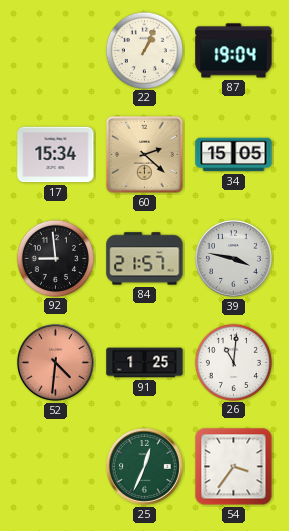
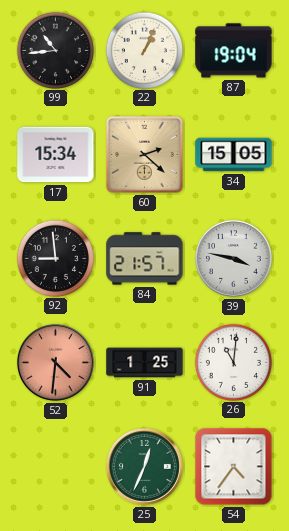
99: none -> 10:44
54: 3:36 -> 4:36
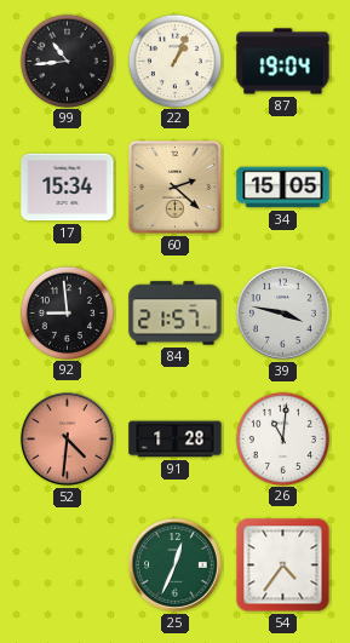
91: 1:25 -> 1:28
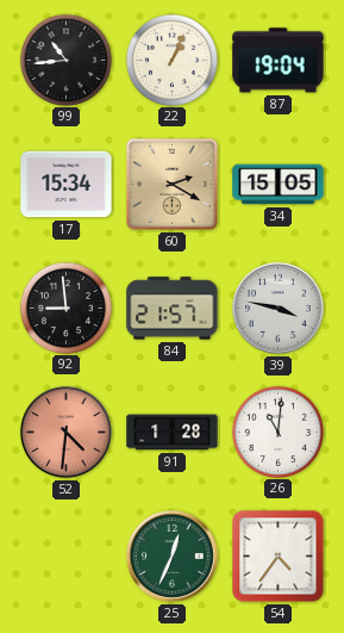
60: 2:22 -> 2:20
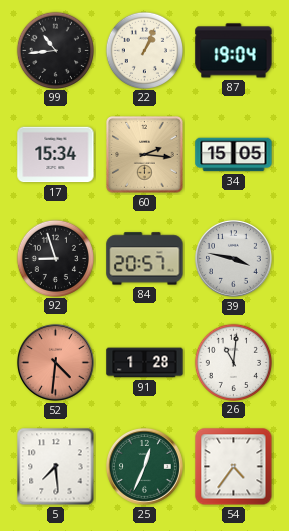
60: 2:20 -> 2:16
92: 8:59 -> 8:57
84: 21:57 -> 20:57
5: none -> 7:29
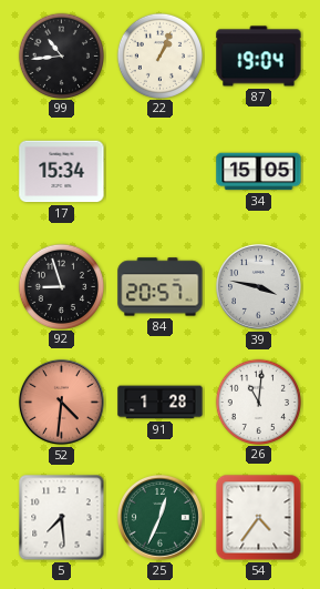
60: 2:16 -> none
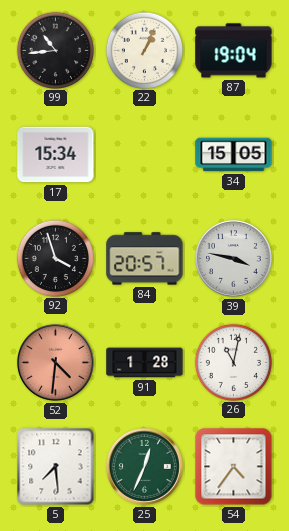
92: 8:57 -> 3:57
26: 11:01 -> 11:02
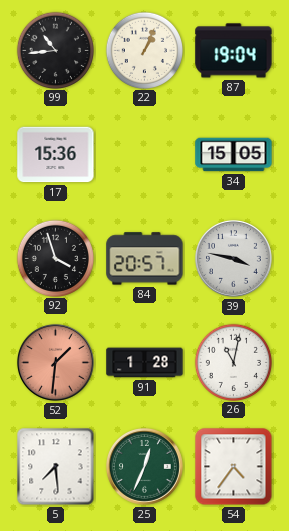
17: 15:34 -> 15:36
52: 4:31 -> 1:31
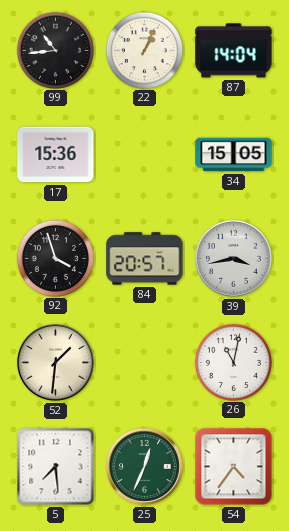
87: 19:04 -> 14:04
39: 3:47 -> 3:43
52 dial: salmon -> cream
91: 1:28 -> none
